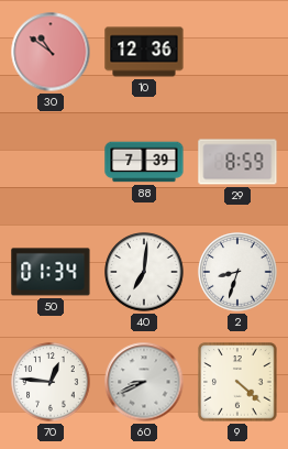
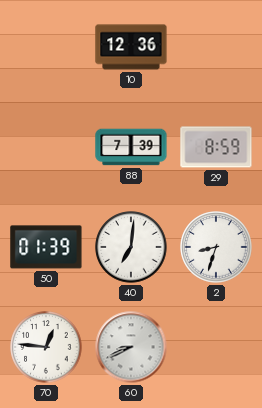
30: 10:51 -> none
50: 01:34 -> 01:39
9: 4:22 -> none
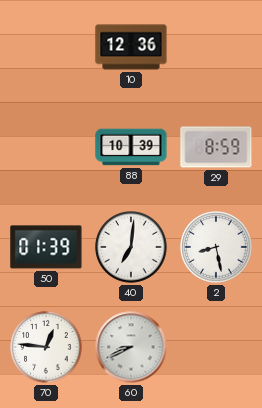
88: 7:39 -> 10:39
2: 8:33 -> 8:28
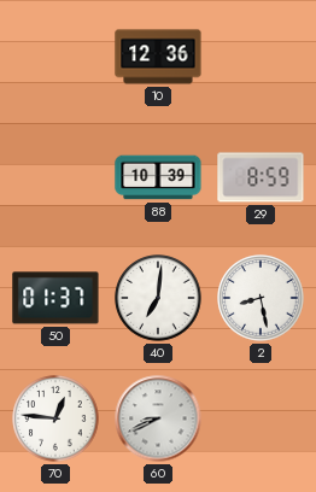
50: 01:39 -> 01:37
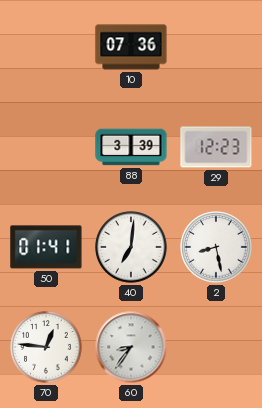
10: 12:36 -> 07:36
88: 10:39 -> 3:39
29: 8:59 -> 12:23
50: 01:37 -> 01:41
60: 8:41 -> 8:36
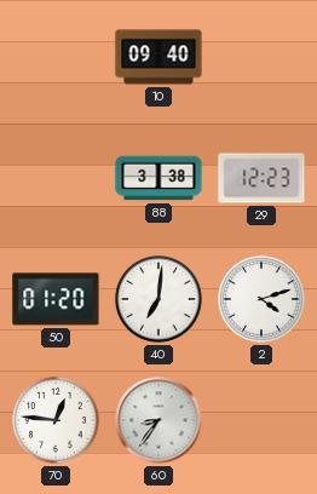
10: 07:36 -> 09:40
88: 3:39 -> 3:38
50: 01:41 -> 01:20
2: 8:28 -> 4:12
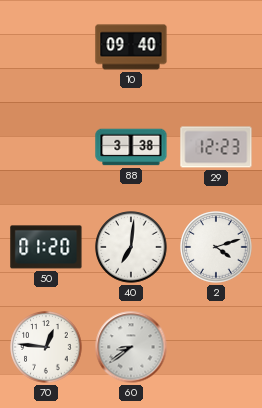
60: 8:36 -> 8:39
